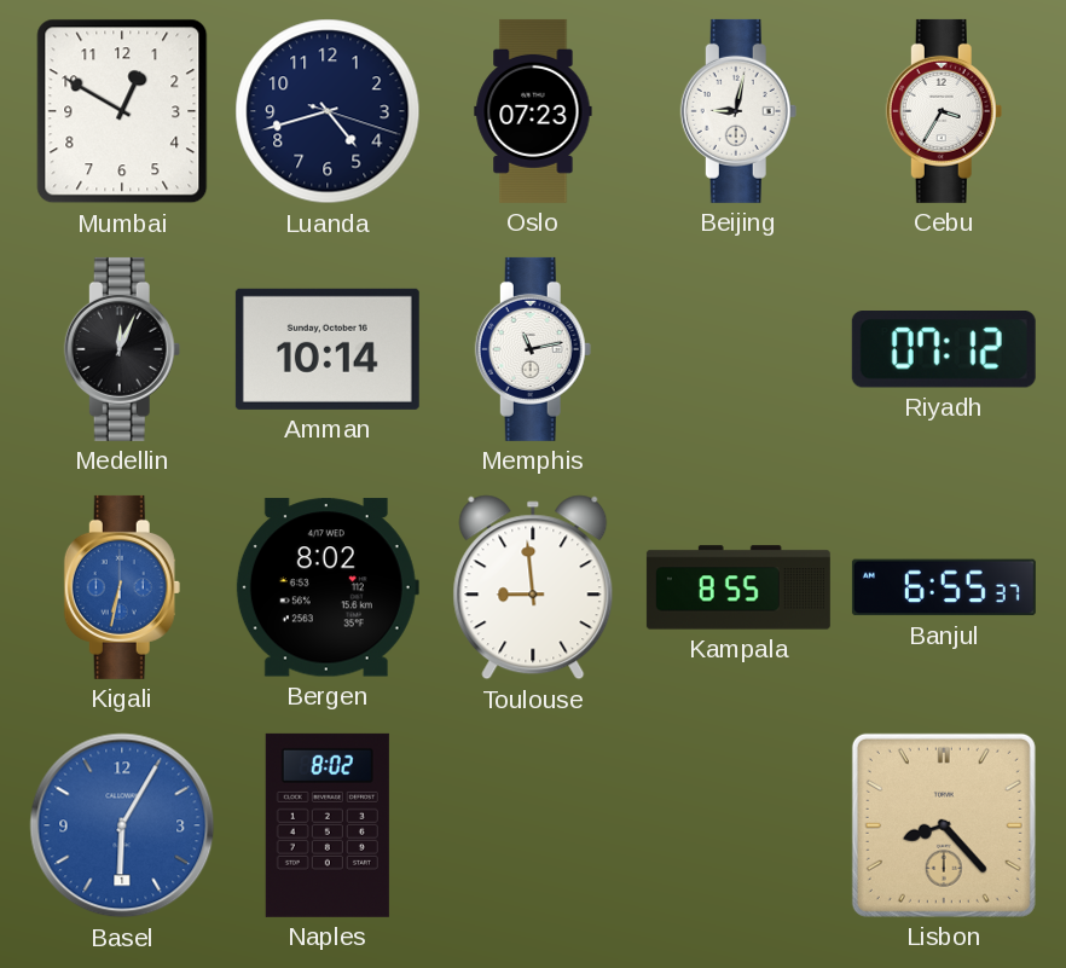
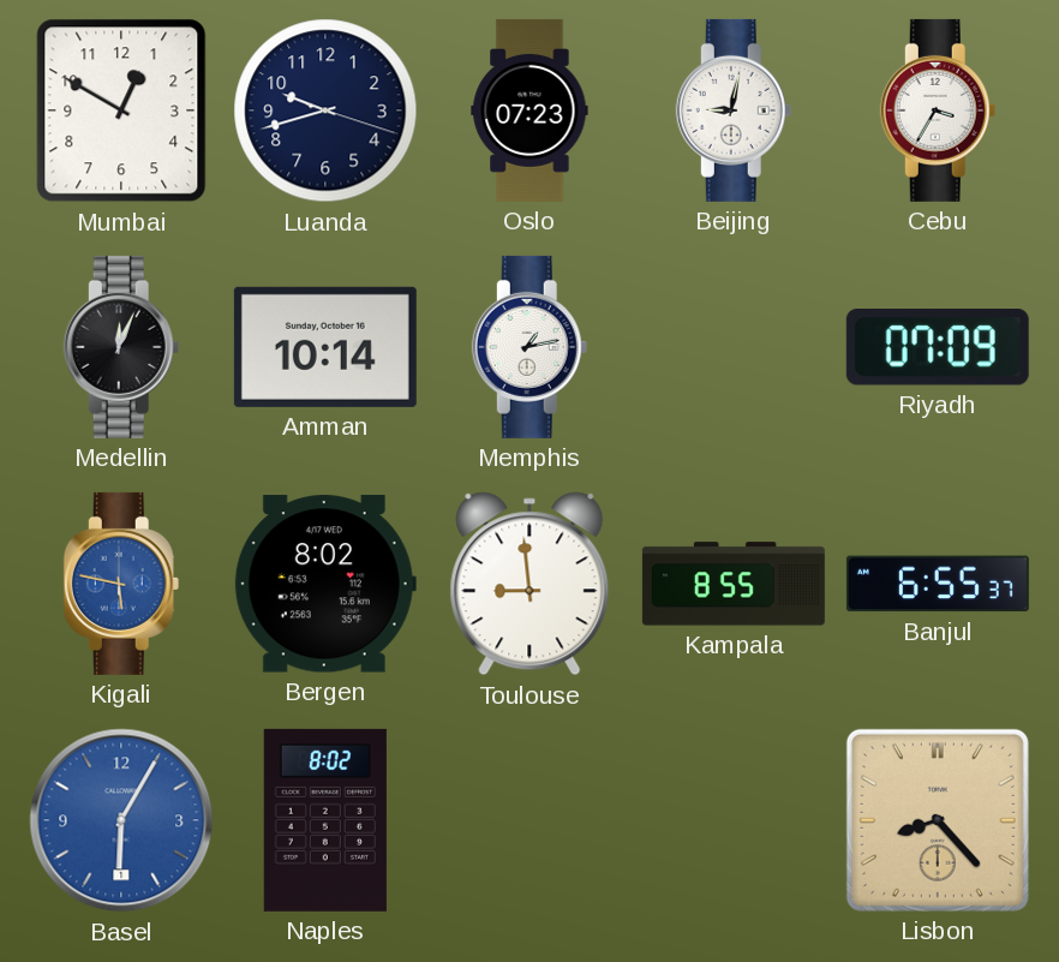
Luanda: 4:42 -> 9:42
Memphis: 11:13 -> 1:13
Riyadh: 07:12 -> 07:09
Kigali: 6:32 -> 5:47
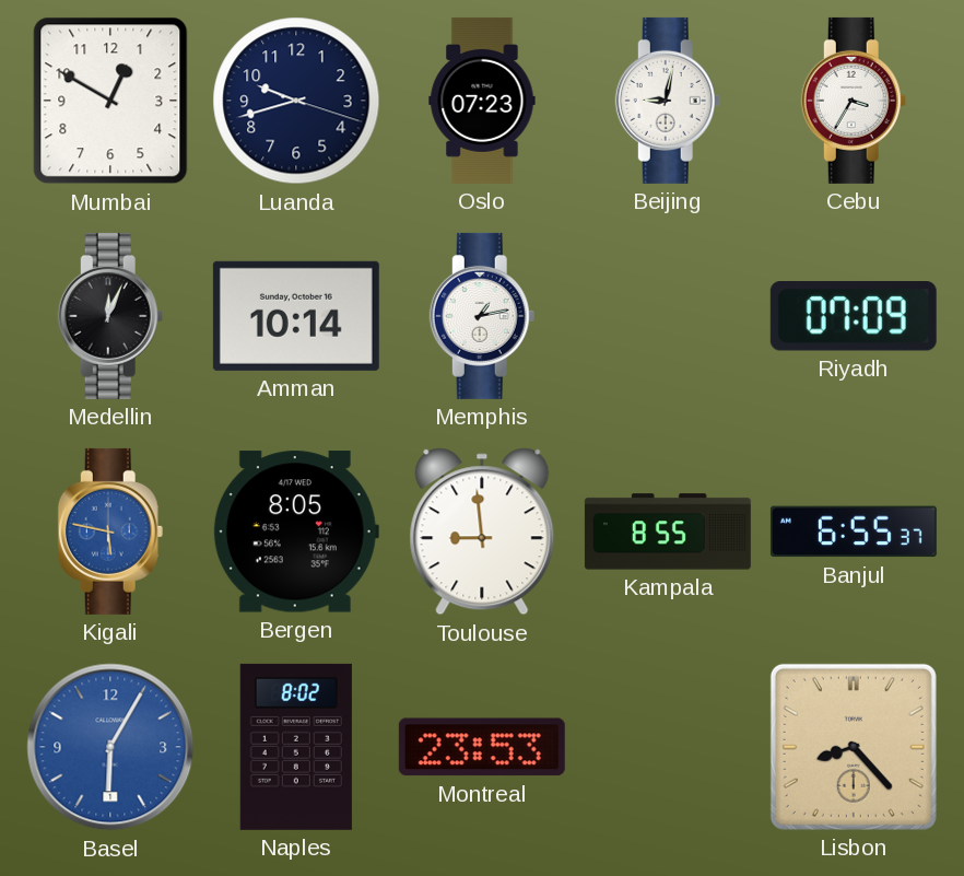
Bergen: 8:02 -> 8:05
Montreal: none -> 23:53
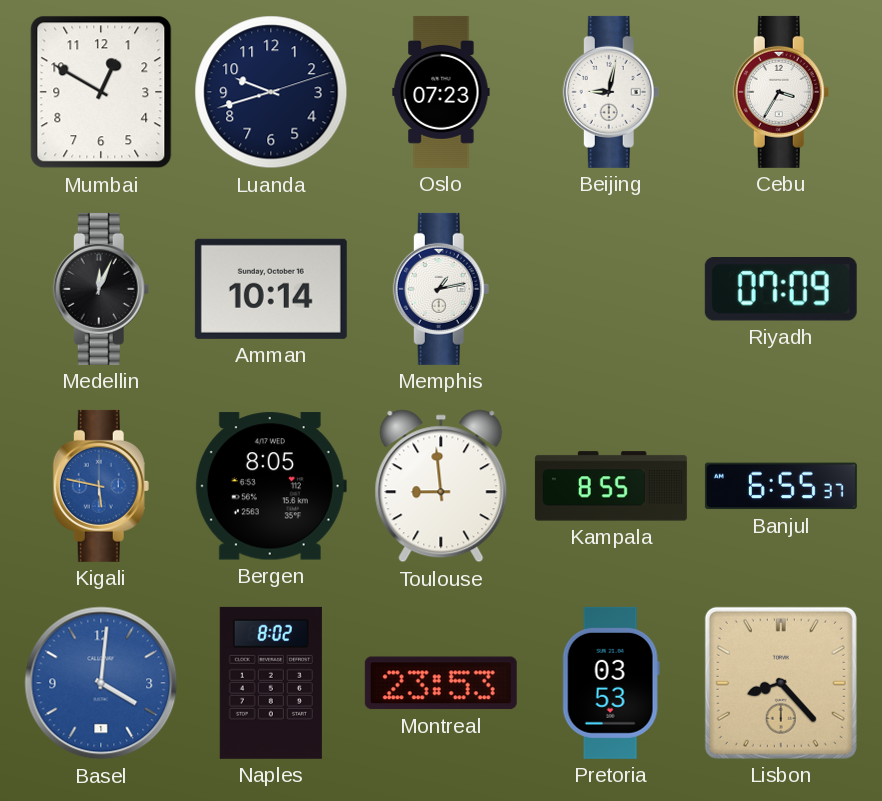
Luanda: 9:42:18 -> 9:42:12
Basel: 6:05 -> 4:01
Pretoria: none -> 03:53
